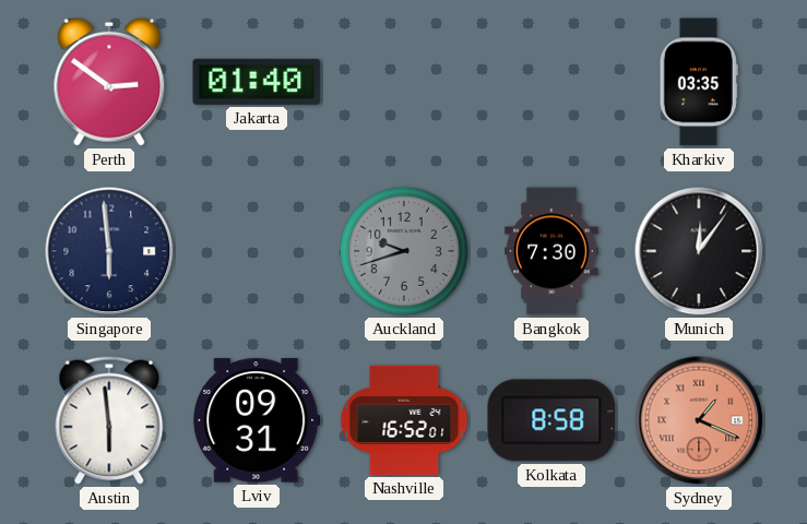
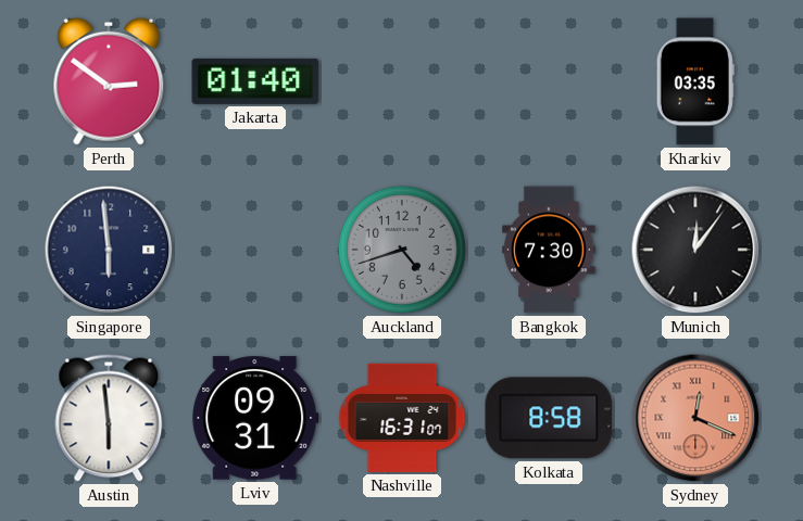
Auckland: 9:42 -> 4:42
Nashville: 16:52 -> 16:31
Sydney: 1:19 -> 12:19
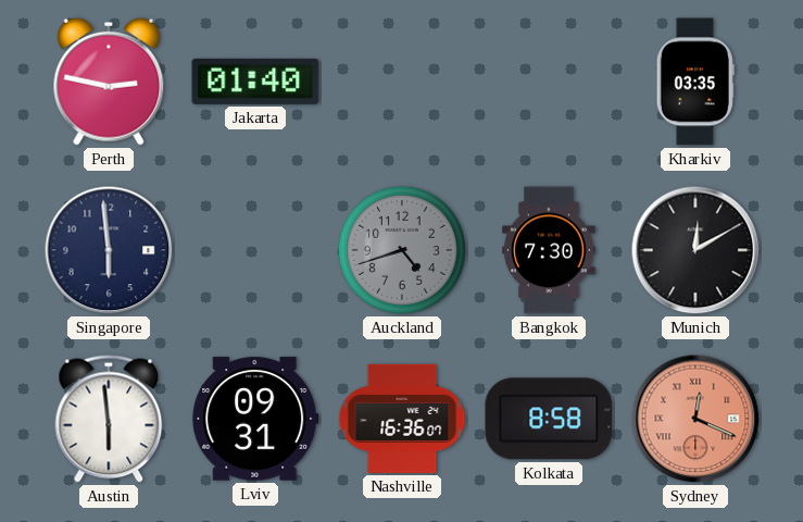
Perth: 2:51 -> 2:47
Munich: 12:06 -> 12:10
Nashville: 16:31 -> 16:36
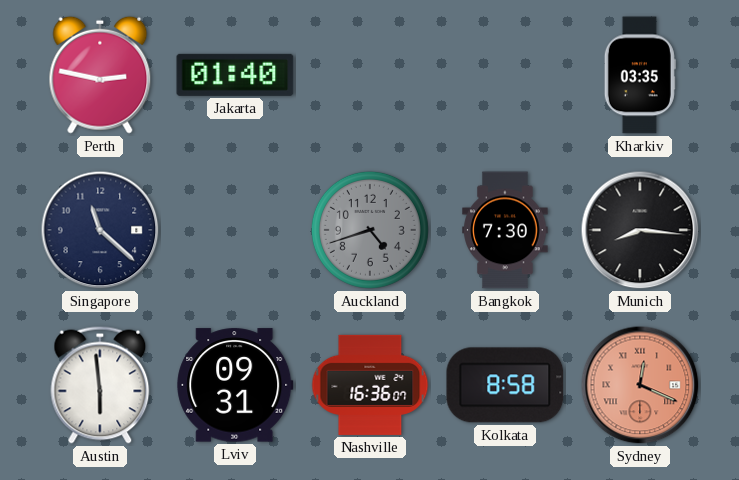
Singapore: 5:59 -> 11:22
Munich: 12:10 -> 8:16
